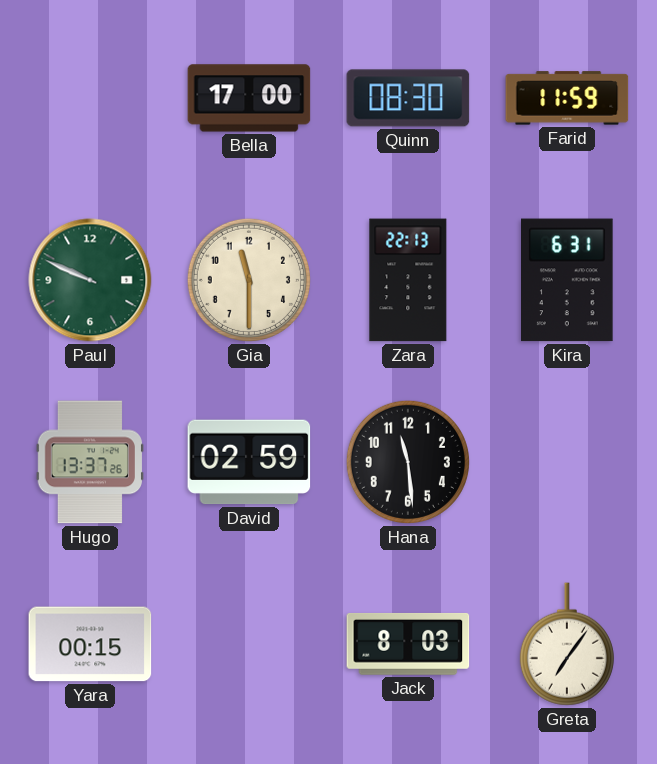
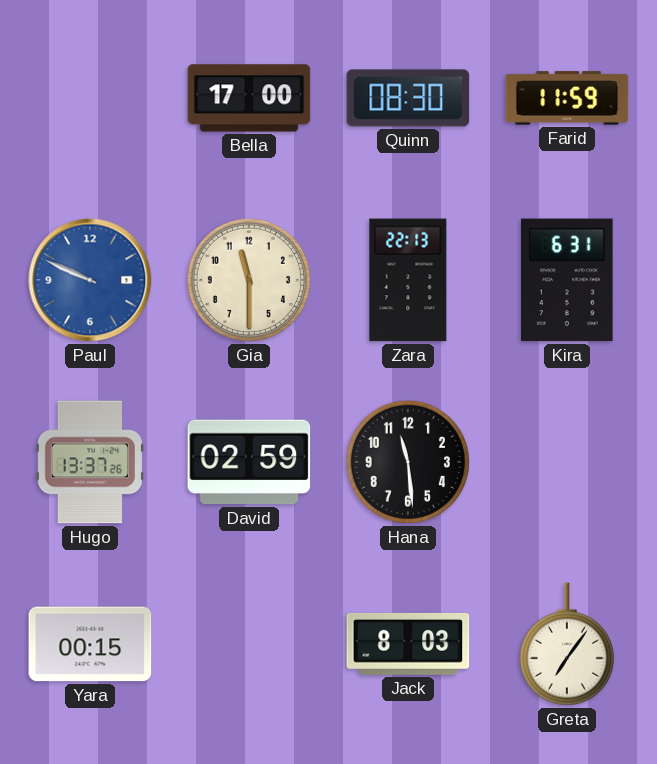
Paul dial: green -> blue
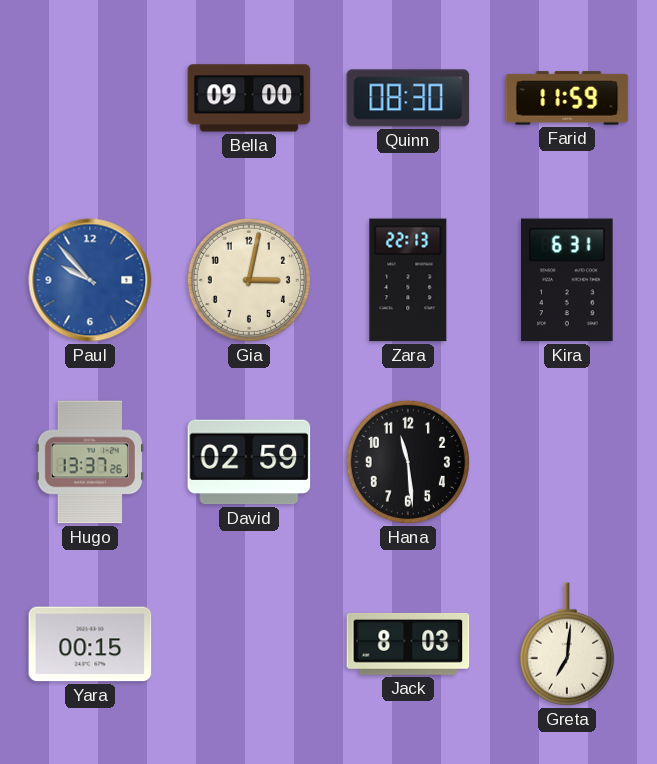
Bella: 17:00 -> 09:00
Paul: 9:49 -> 9:53
Gia: 11:30 -> 3:02
Greta: 7:06 -> 7:01
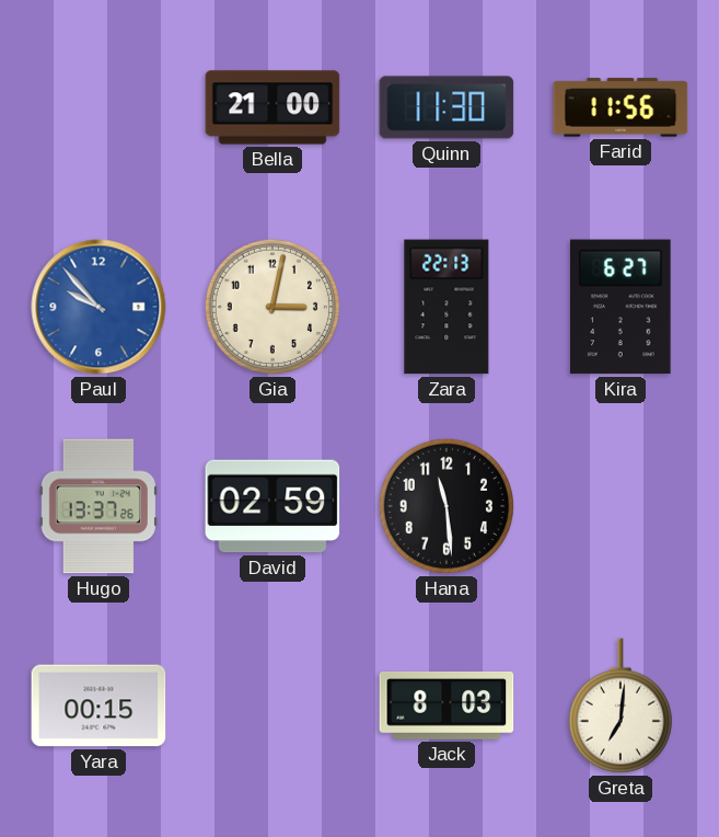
Bella: 09:00 -> 21:00
Quinn: 08:30 -> 11:30
Farid: 11:59 -> 11:56
Kira: 6:31 -> 6:27
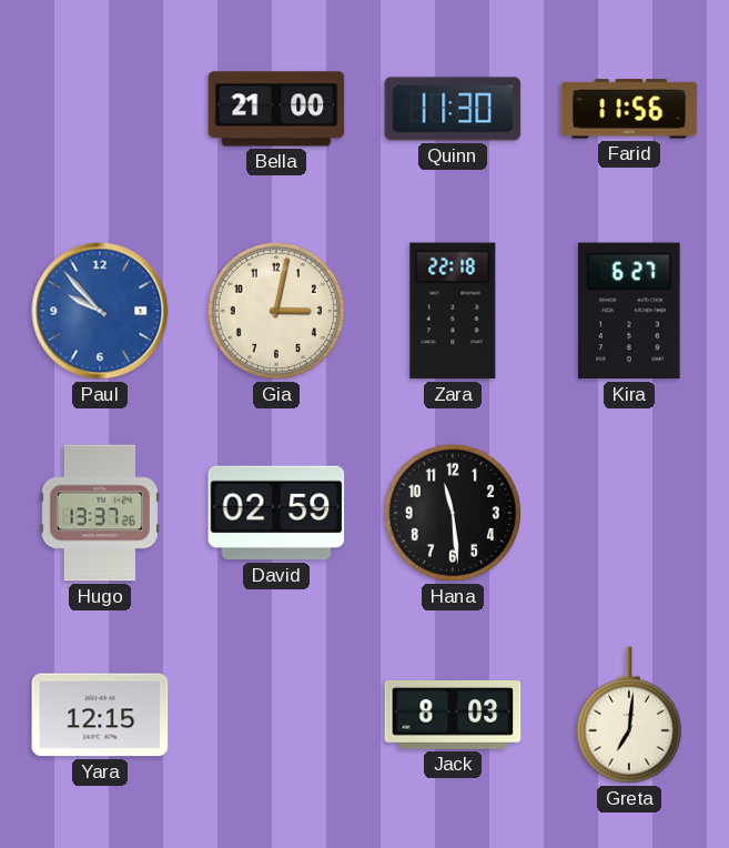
Zara: 22:13 -> 22:18
Yara: 00:15 -> 12:15
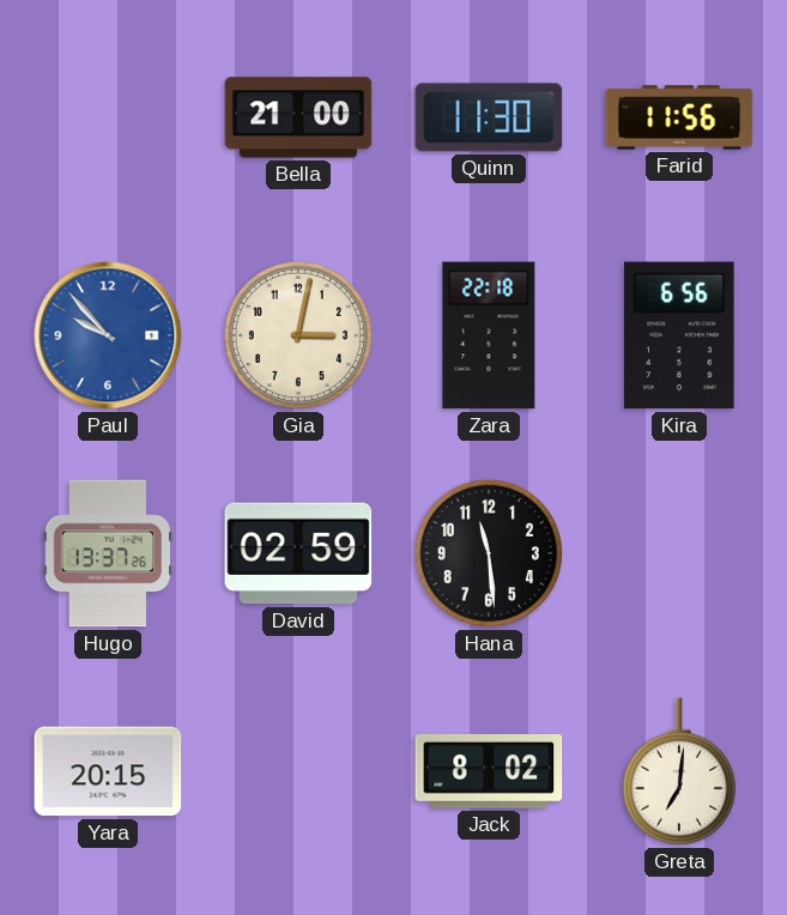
Kira: 6:27 -> 6:56
Yara: 12:15 -> 20:15
Jack: 8:03 -> 8:02
